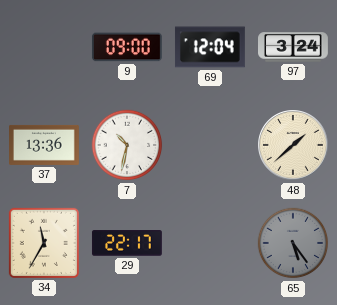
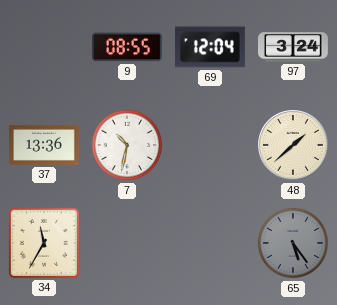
9: 09:00 -> 08:55
29: 22:17 -> none
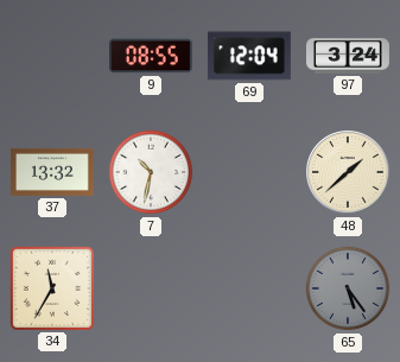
37: 13:36 -> 13:32
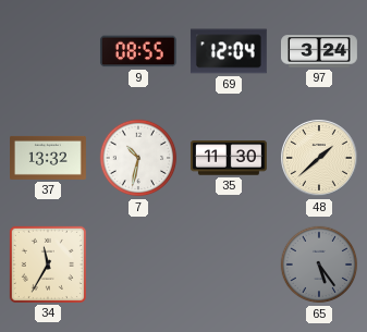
35: none -> 11:30
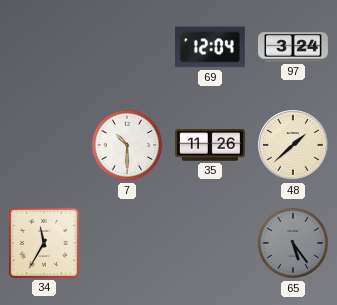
9: 08:55 -> none
37: 13:32 -> none
7: 10:32 -> 10:30
35: 11:30 -> 11:26
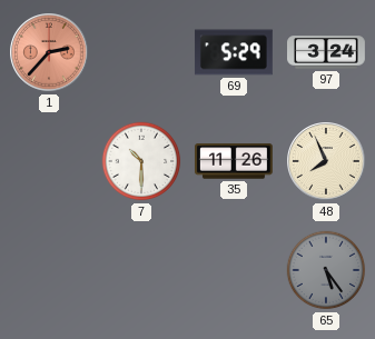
1: none -> 2:37
69: 12:04 -> 5:29
48: 1:38 -> 7:56
34: 11:35 -> none
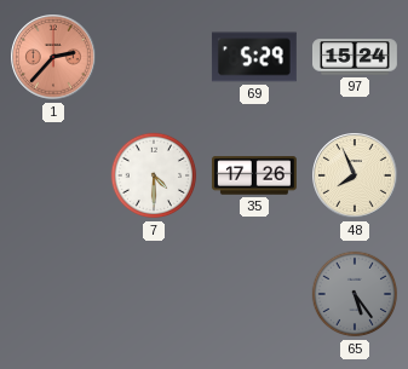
97: 3:24 -> 15:24
7: 10:30 -> 4:30
35: 11:26 -> 17:26
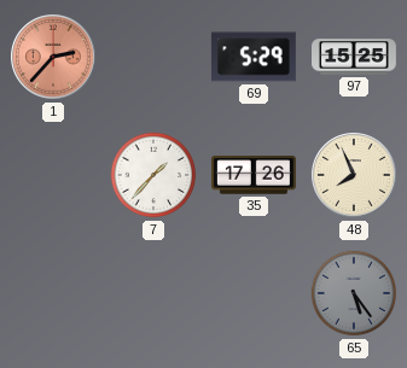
97: 15:24 -> 15:25
7: 4:30 -> 1:37
